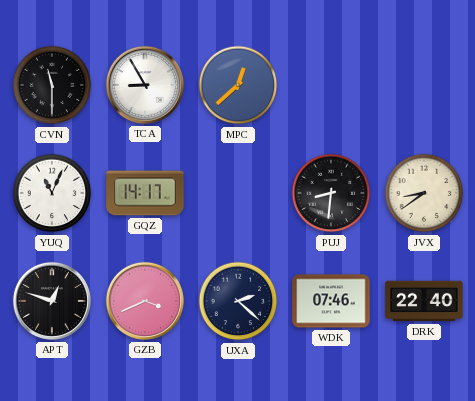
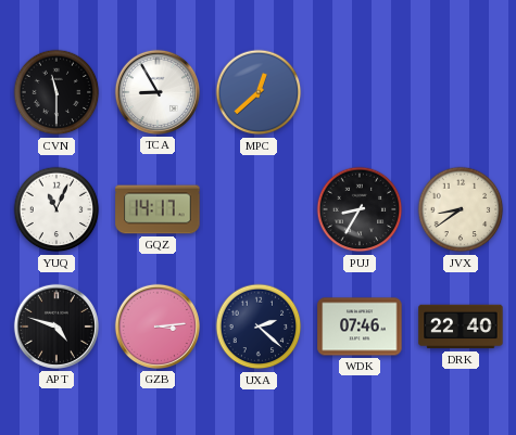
PUJ: 8:31 -> 8:35
APT: 12:48 -> 4:48
GZB: 3:41 -> 3:14
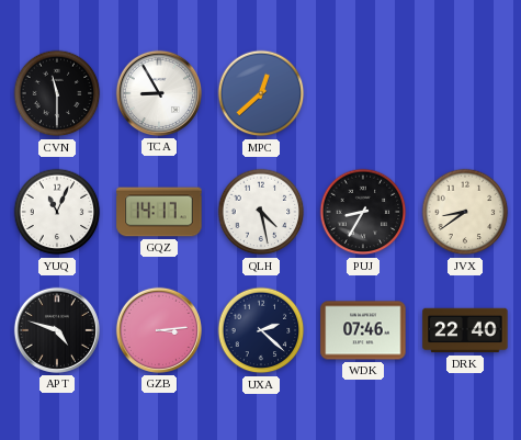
QLH: none -> 4:28
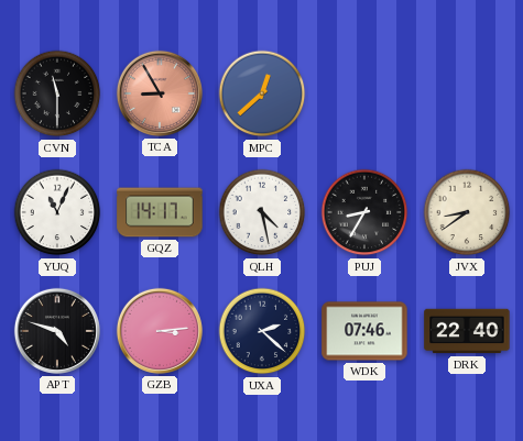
TCA dial: white -> salmon
